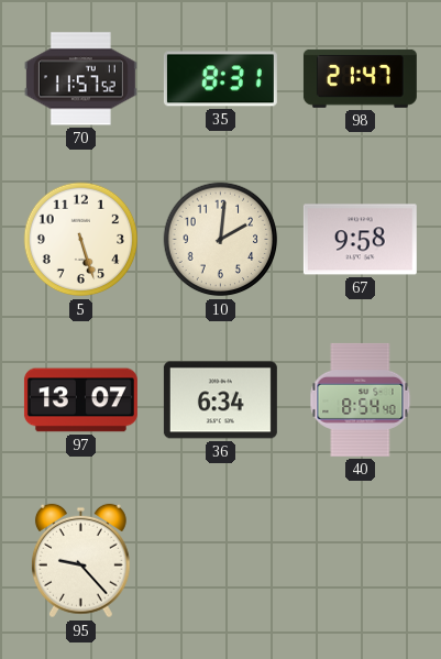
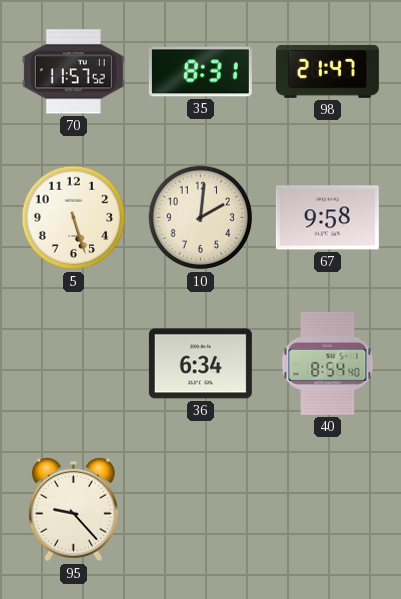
97: 13:07 -> none
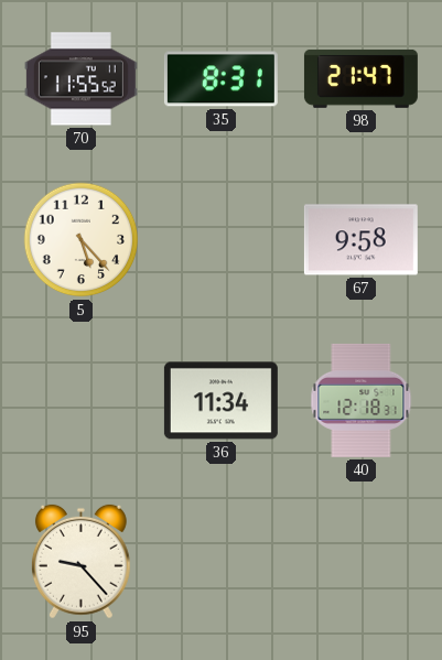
70: 11:57 -> 11:55
5: 5:27 -> 5:23
10: 2:01 -> none
36: 6:34 -> 11:34
40: 8:54 -> 12:18
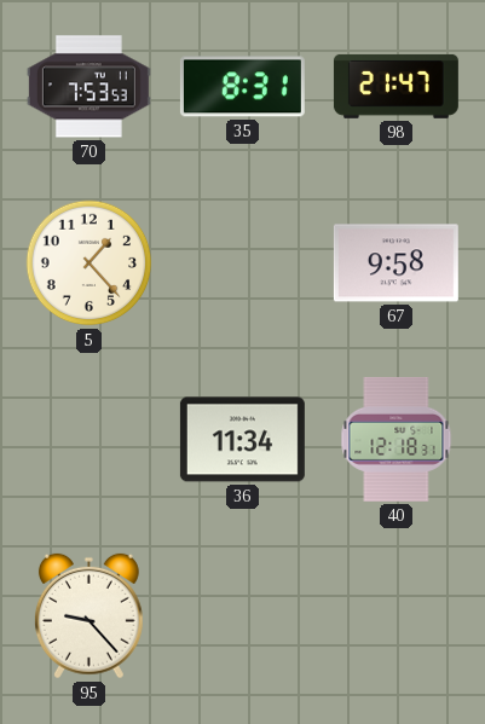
70: 11:55 -> 7:53
5: 5:23 -> 1:23
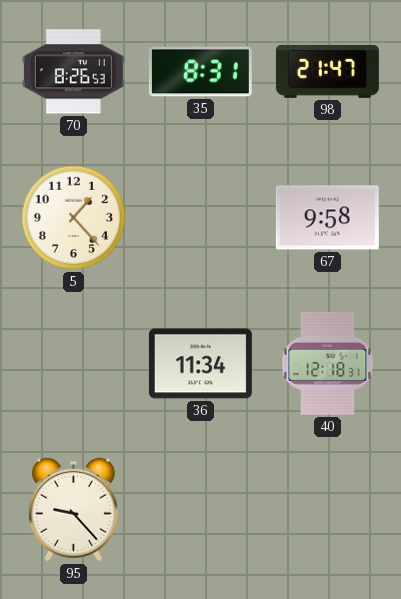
70: 7:53 -> 8:26
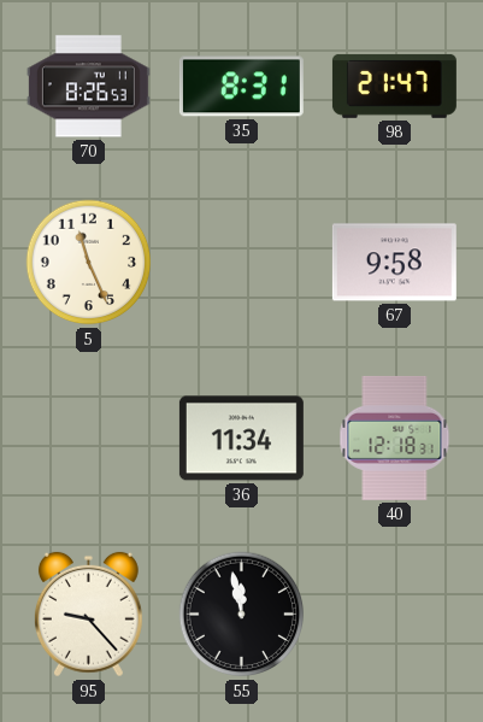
5: 1:23 -> 11:26
55: none -> 11:58
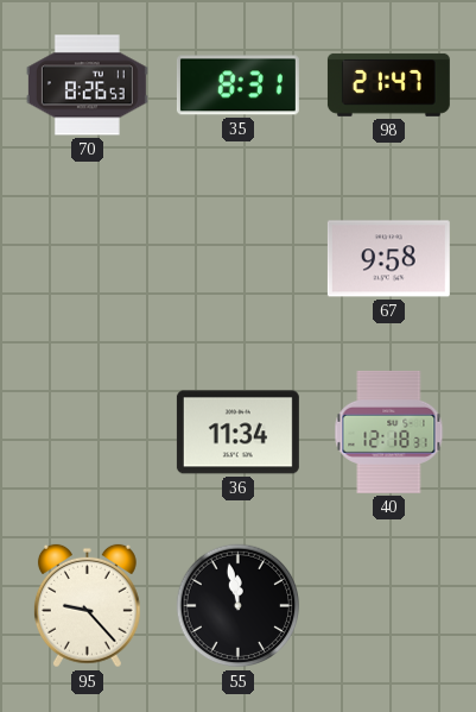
5: 11:26 -> none
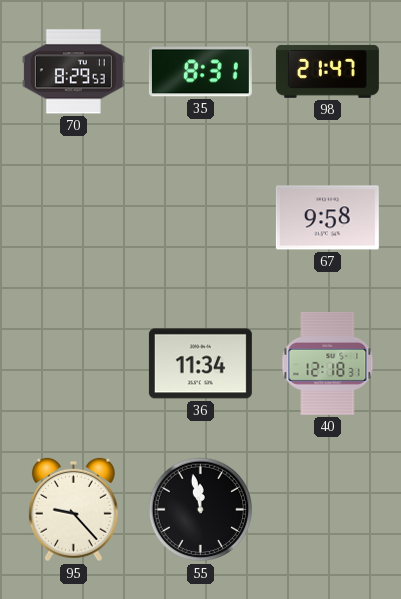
70: 8:26 -> 8:29
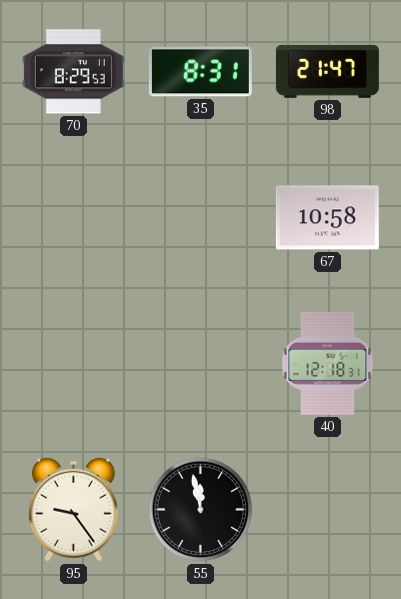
67: 9:58 -> 10:58
36: 11:34 -> none
95: 9:23 -> 9:24
